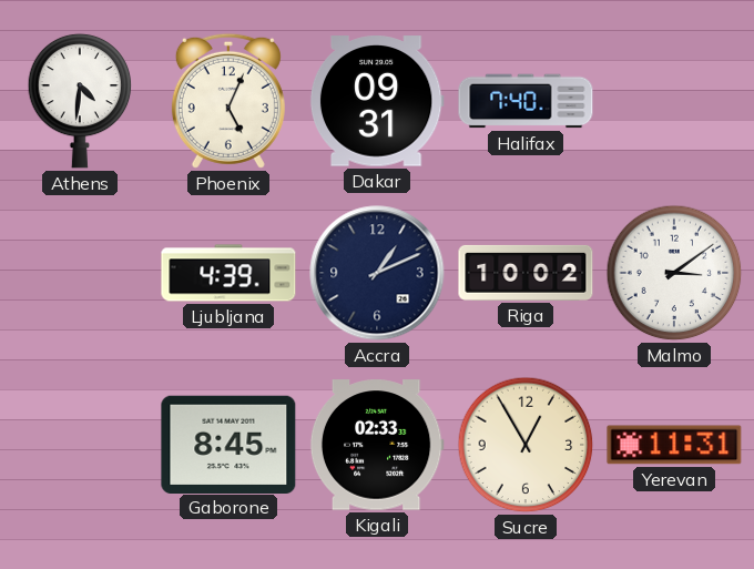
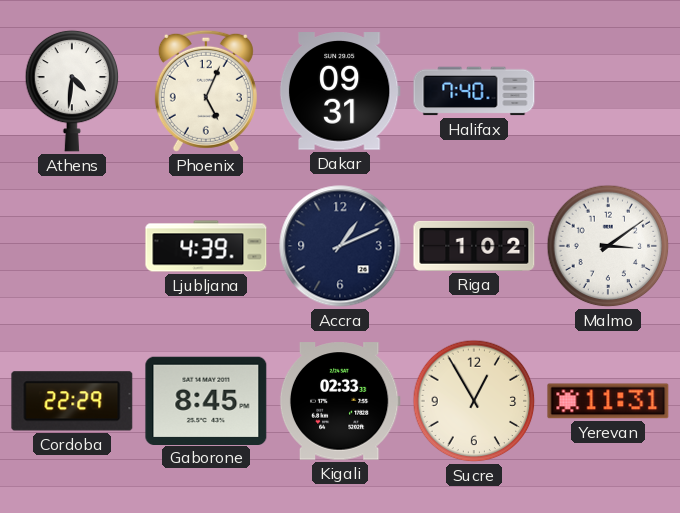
Riga: 10:02 -> 1:02
Cordoba: none -> 22:29
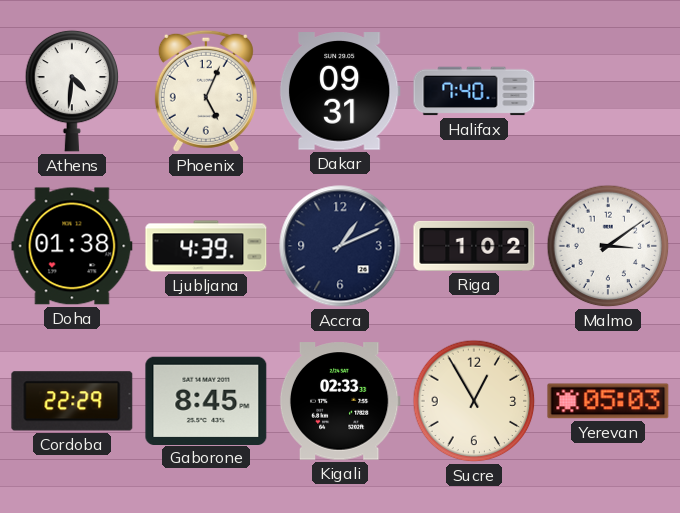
Doha: none -> 01:38
Yerevan: 11:31 -> 05:03
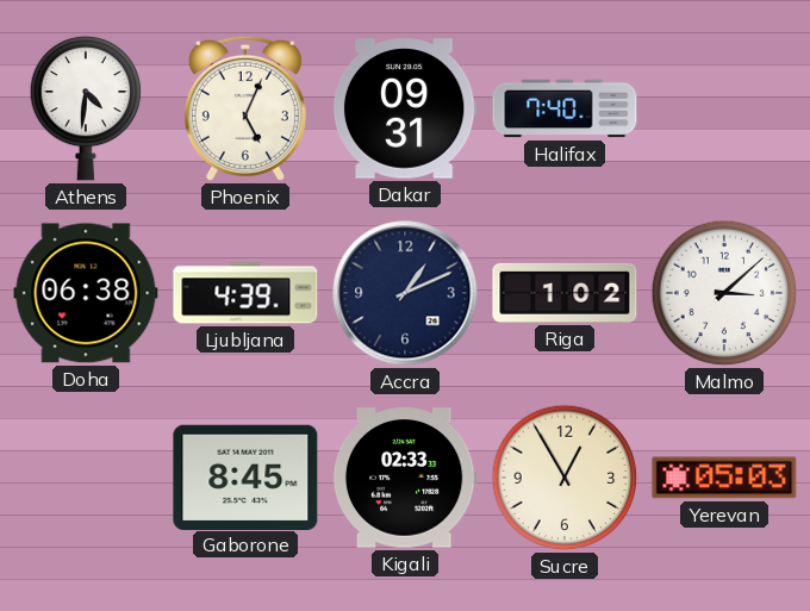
Doha: 01:38 -> 06:38
Malmo: 3:09 -> 3:08
Cordoba: 22:29 -> none
